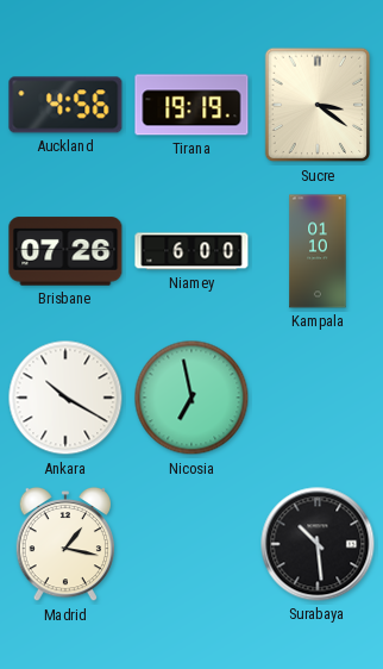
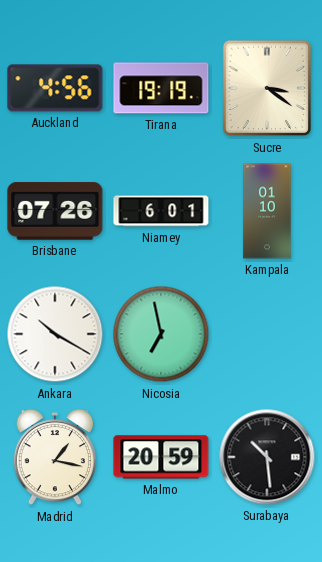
Niamey: 6:00 -> 6:01
Malmo: none -> 20:59
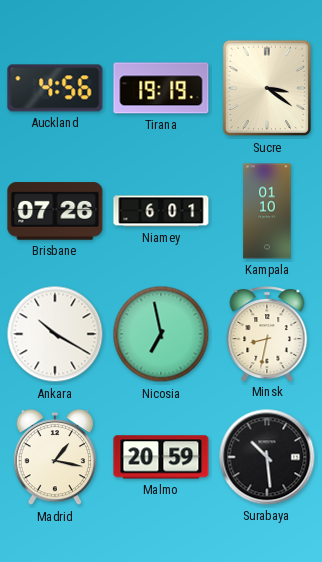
Minsk: none -> 8:32
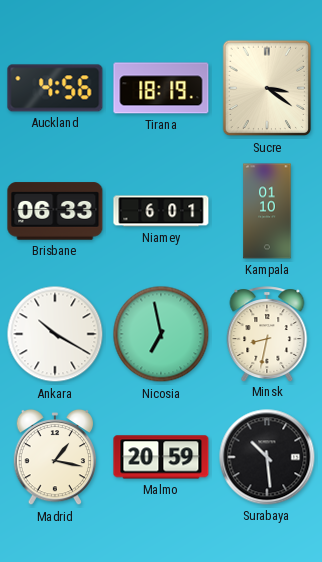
Tirana: 19:19 -> 18:19
Brisbane: 07:26 -> 06:33
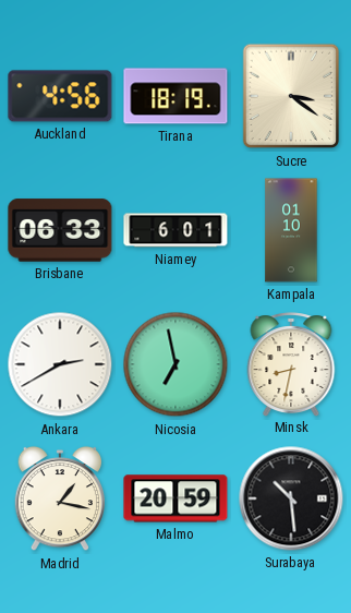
Ankara: 10:20 -> 2:40
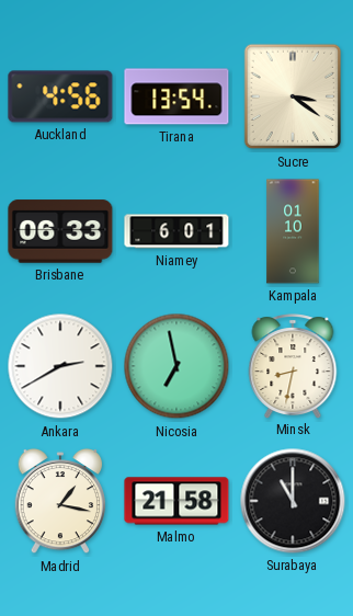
Tirana: 18:19 -> 13:54
Malmo: 20:59 -> 21:58
Surabaya: 10:29 -> 11:00
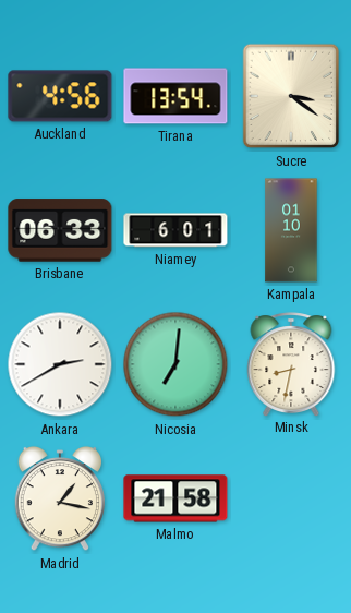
Nicosia: 6:58 -> 7:01
Surabaya: 11:00 -> none
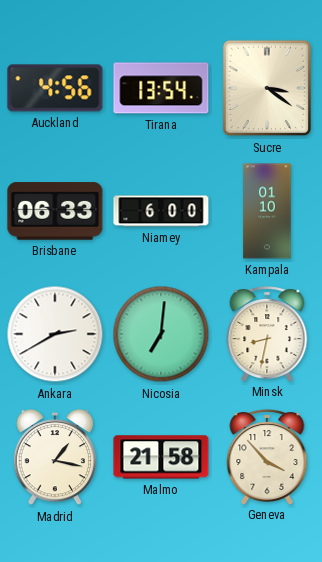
Niamey: 6:01 -> 6:00
Geneva: none -> 3:53
